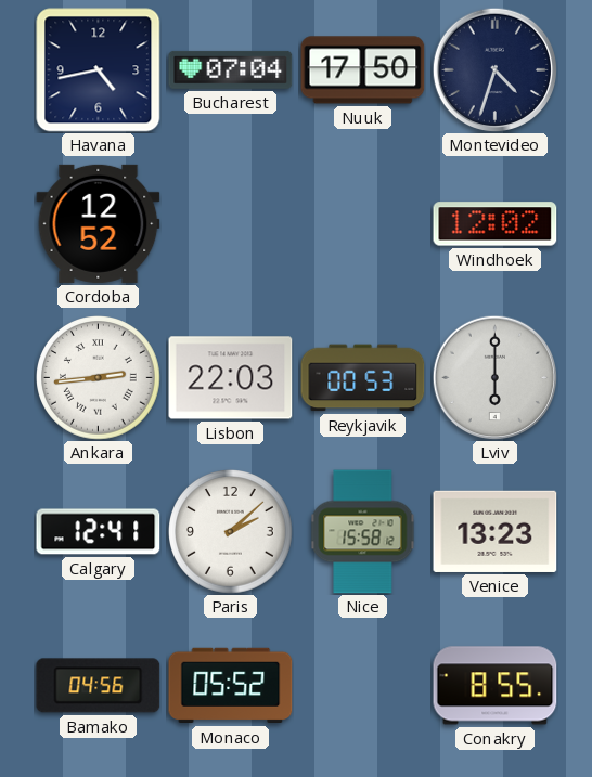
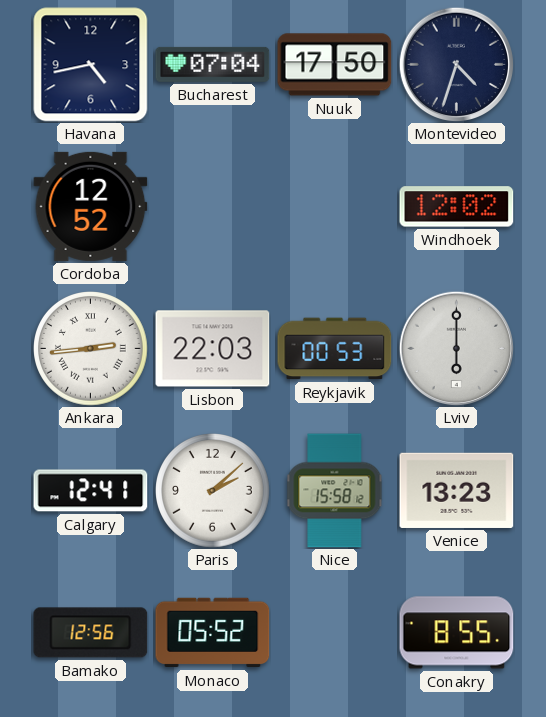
Bamako: 04:56 -> 12:56
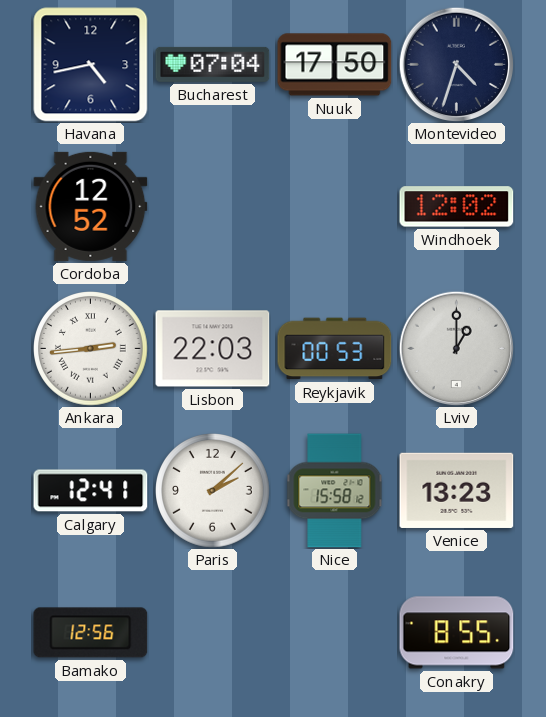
Lviv: 6:00 -> 1:00
Monaco: 05:52 -> none
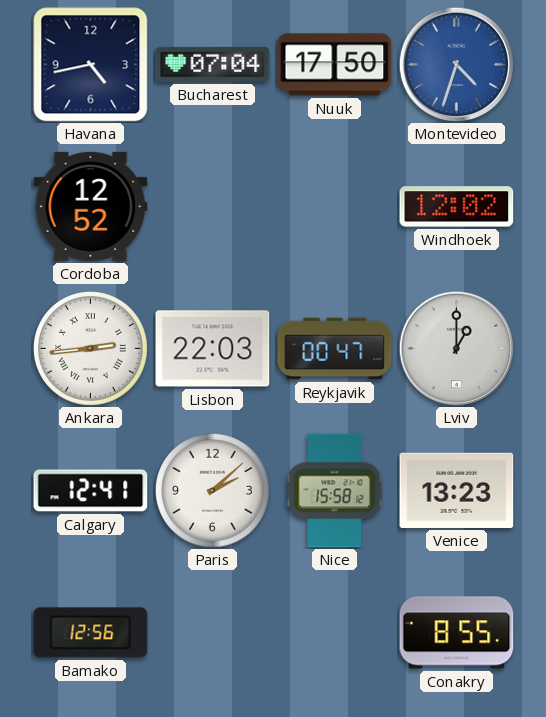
Montevideo dial: navy -> blue
Reykjavik: 00:53 -> 00:47
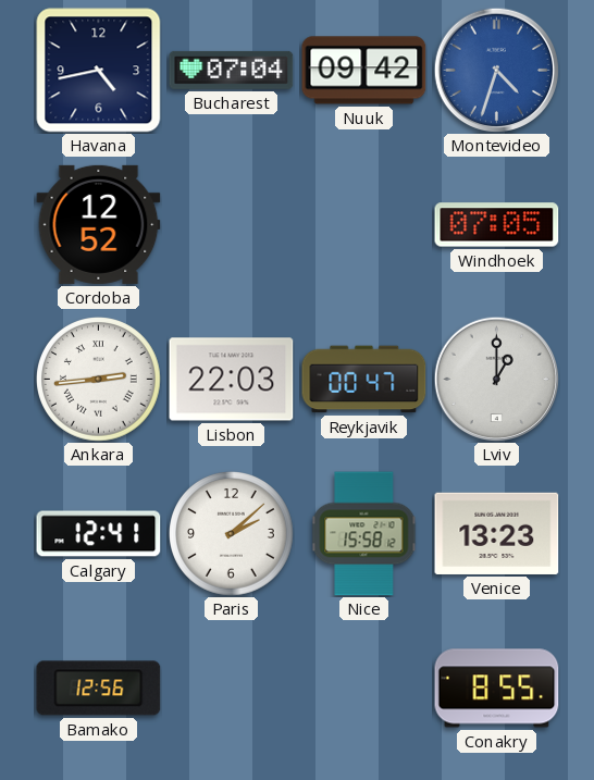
Nuuk: 17:50 -> 09:42
Windhoek: 12:02 -> 07:05
